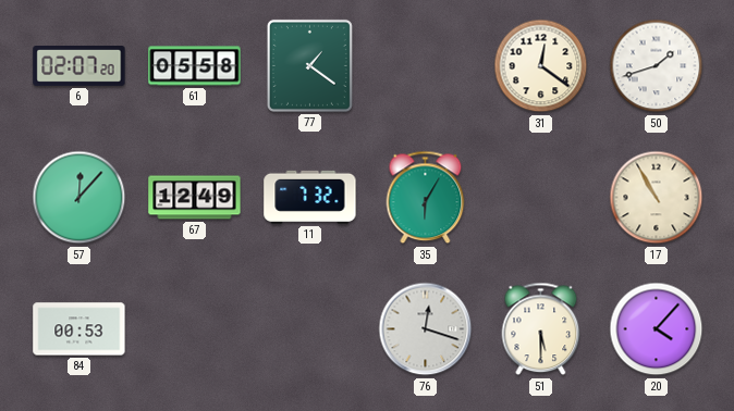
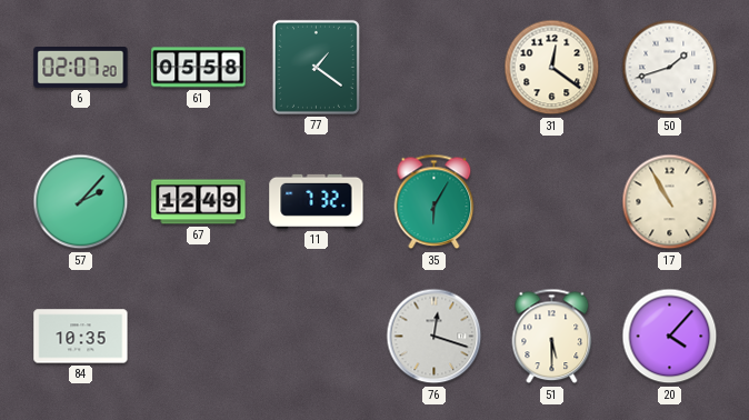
57: 12:07 -> 2:07
84: 00:53 -> 10:35
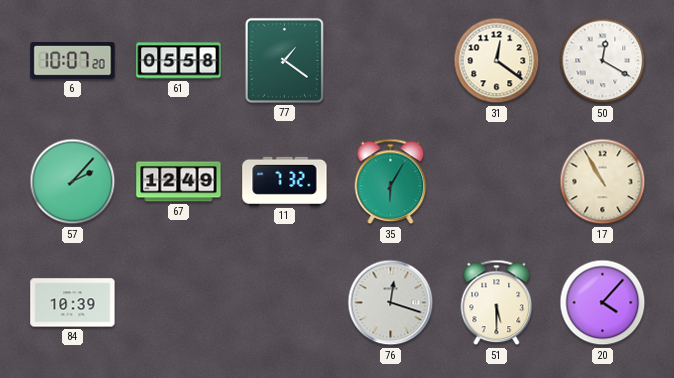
6: 02:07 -> 10:07
50: 1:42 -> 12:20
84: 10:35 -> 10:39
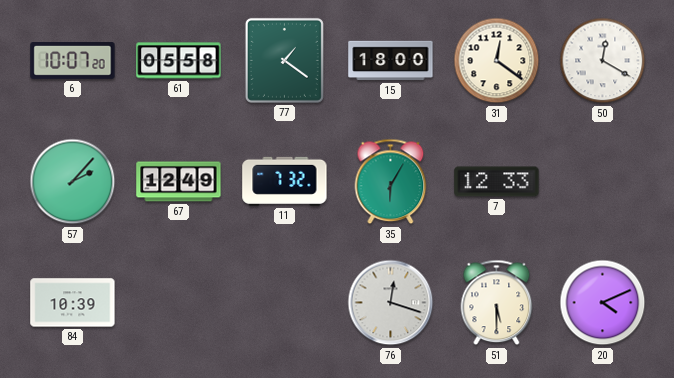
15: none -> 18:00
7: none -> 12:33
17: 10:55 -> none
20: 4:07 -> 4:11
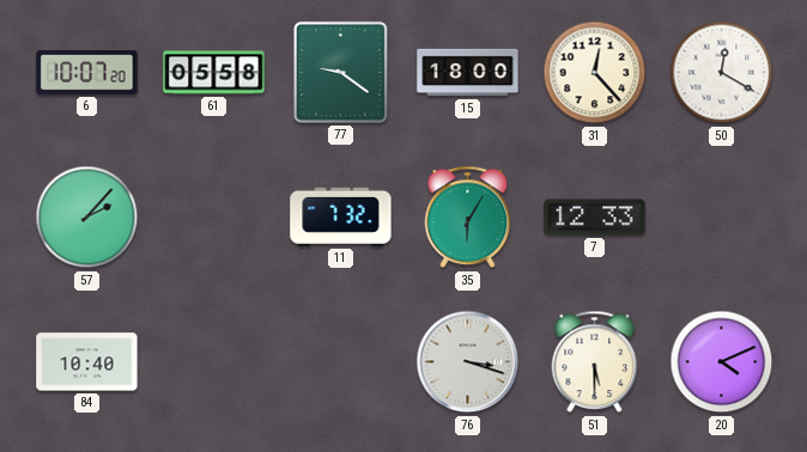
77: 1:21 -> 9:21
31: 12:21 -> 12:23
67: 12:49 -> none
84: 10:39 -> 10:40
76: 12:18 -> 3:18
